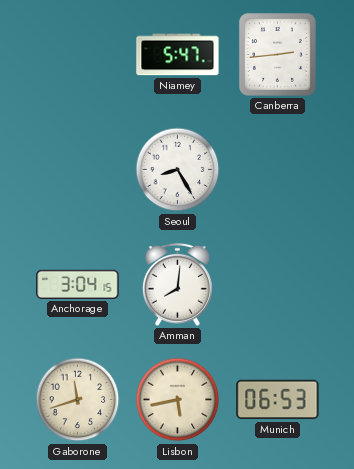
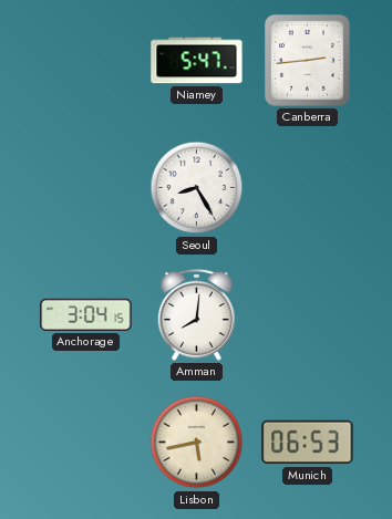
Gaborone: 11:42 -> none
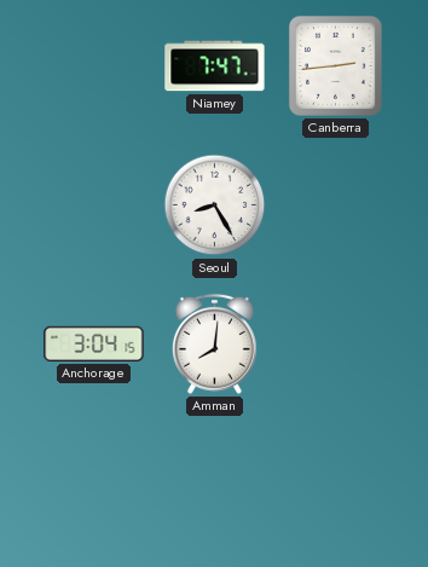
Niamey: 5:47 -> 7:47
Lisbon: 5:43 -> none
Munich: 06:53 -> none
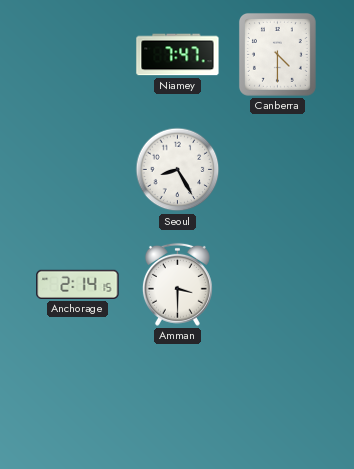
Canberra: 2:44 -> 4:30
Anchorage: 3:04 -> 2:14
Amman: 8:01 -> 3:30
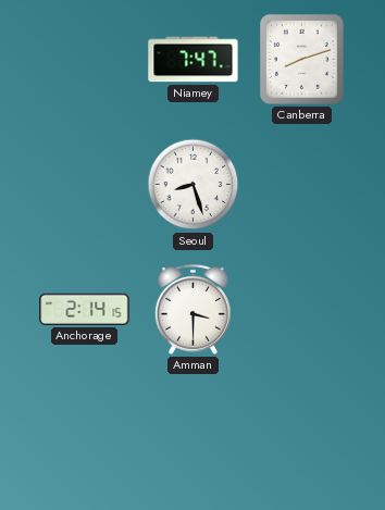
Canberra: 4:30 -> 8:12
Seoul: 8:25 -> 8:27
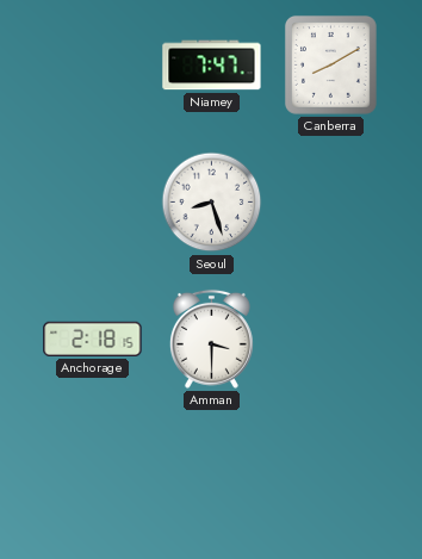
Canberra: 8:12 -> 8:10
Anchorage: 2:14 -> 2:18
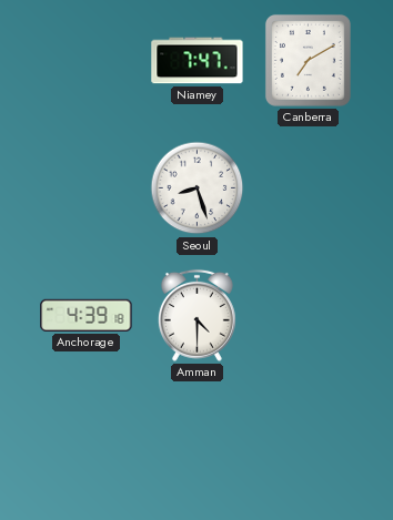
Canberra: 8:10 -> 7:10
Anchorage: 2:18 -> 4:39
Amman: 3:30 -> 4:30
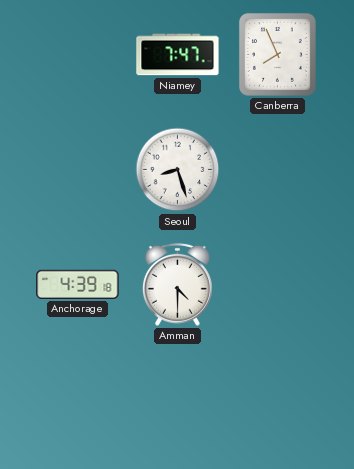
Canberra: 7:10 -> 7:56
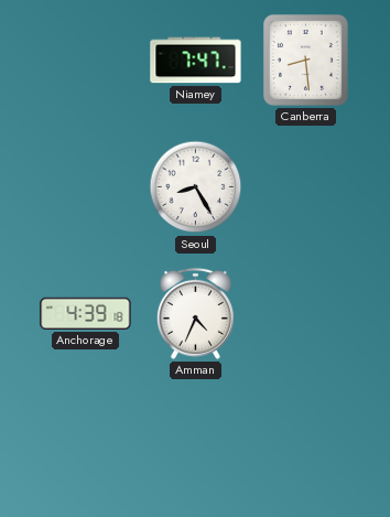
Canberra: 7:56 -> 8:29
Seoul: 8:27 -> 8:25
Amman: 4:30 -> 4:34
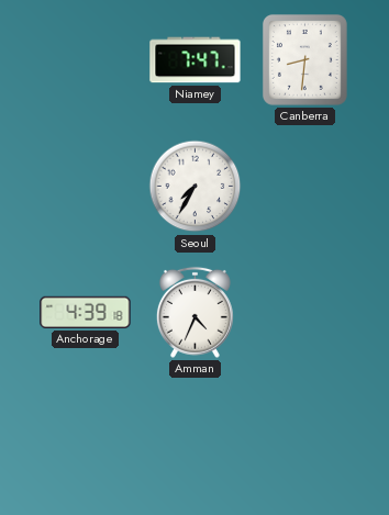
Canberra: 8:29 -> 8:31
Seoul: 8:25 -> 7:35
